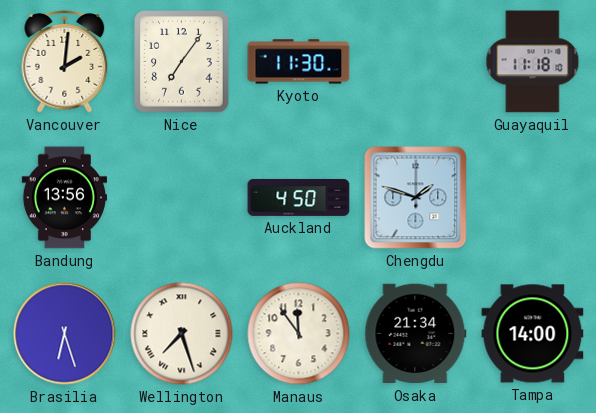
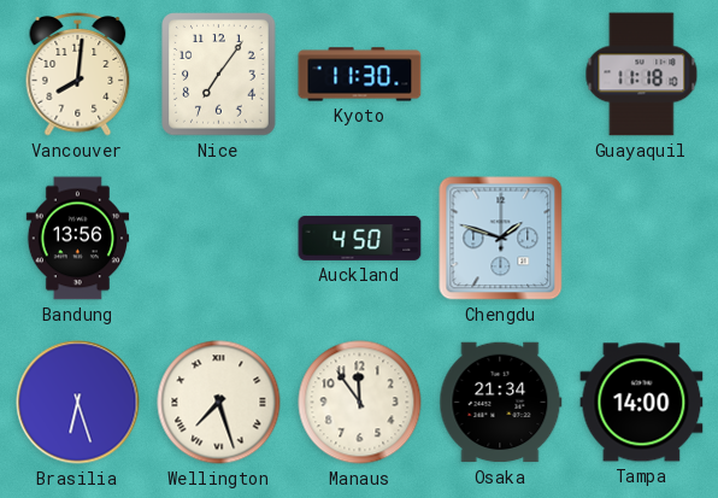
Vancouver: 2:01 -> 8:01
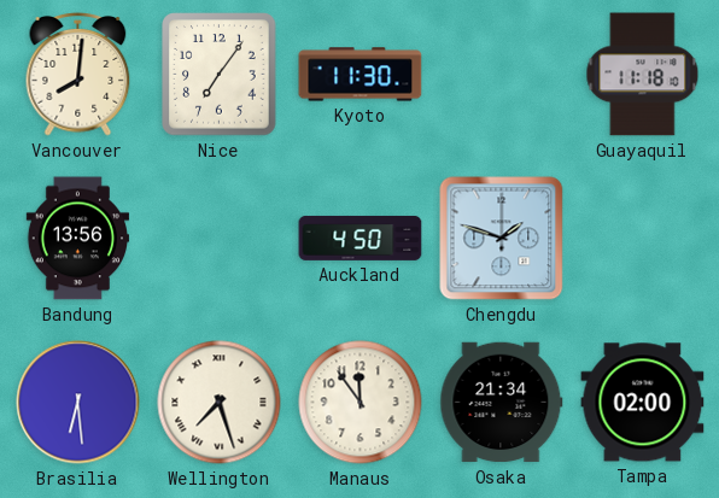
Brasilia: 6:27 -> 6:29
Tampa: 14:00 -> 02:00
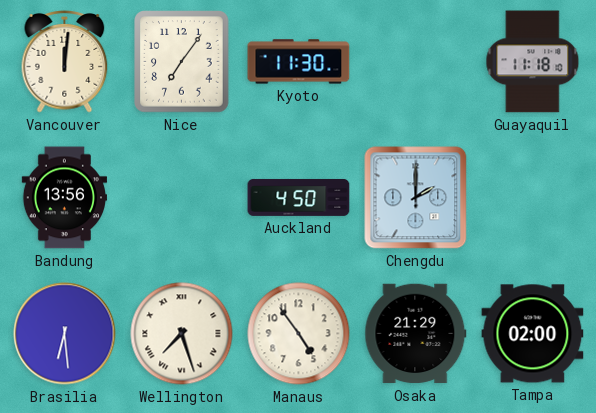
Vancouver: 8:01 -> 12:01
Chengdu: 1:48 -> 2:00
Manaus: 11:54 -> 4:54
Osaka: 21:34 -> 21:29
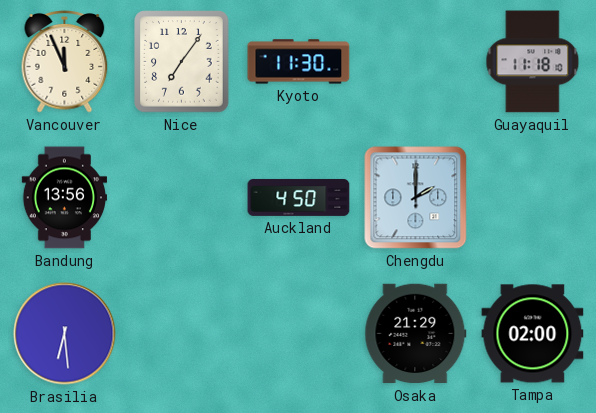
Vancouver: 12:01 -> 11:56
Wellington: 7:27 -> none
Manaus: 4:54 -> none
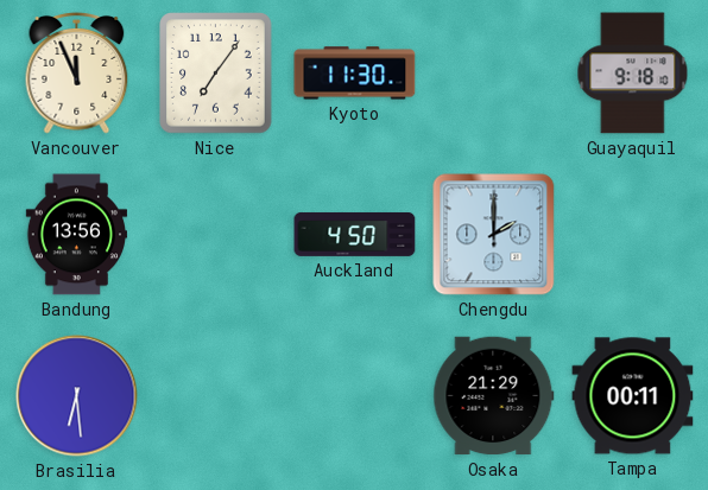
Guayaquil: 11:18 -> 9:18
Tampa: 02:00 -> 00:11
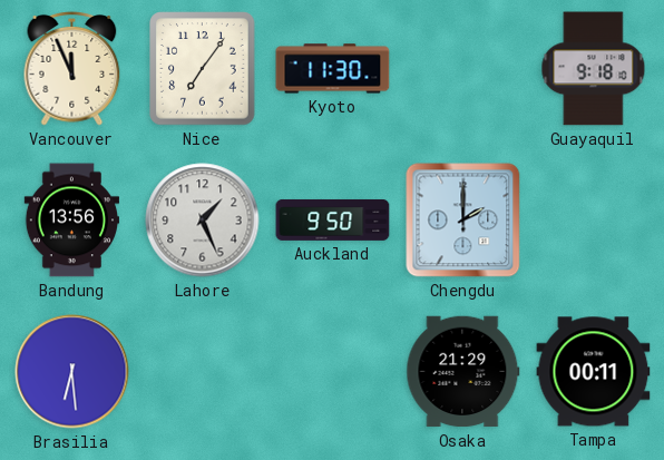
Lahore: none -> 1:26
Auckland: 4:50 -> 9:50
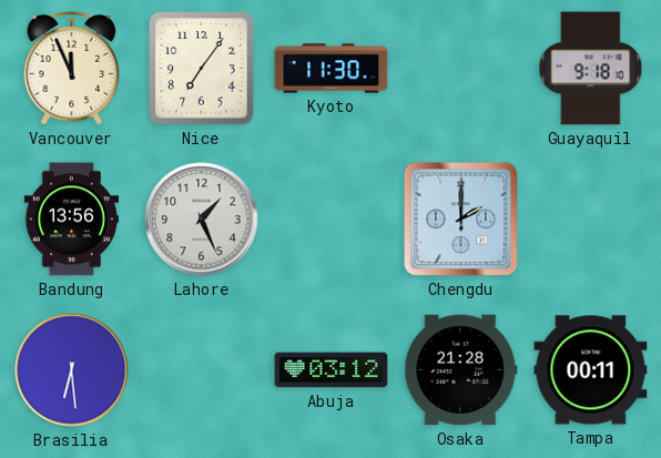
Auckland: 9:50 -> none
Abuja: none -> 03:12
Osaka: 21:29 -> 21:28
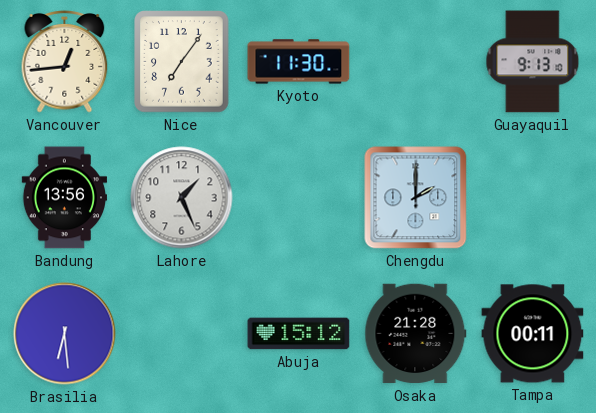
Vancouver: 11:56 -> 12:44
Guayaquil: 9:18 -> 9:13
Abuja: 03:12 -> 15:12
